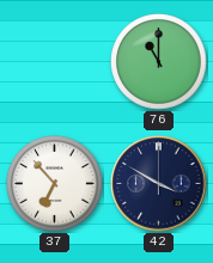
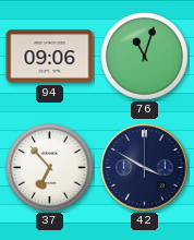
94: none -> 09:06
76: 11:00 -> 11:03
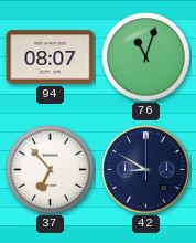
94: 09:06 -> 08:07
42: 3:50 -> 8:50
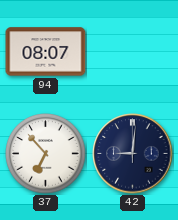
76: 11:03 -> none
42: 8:50 -> 9:01
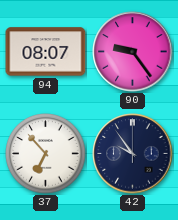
90: none -> 9:24
42: 9:01 -> 9:54
